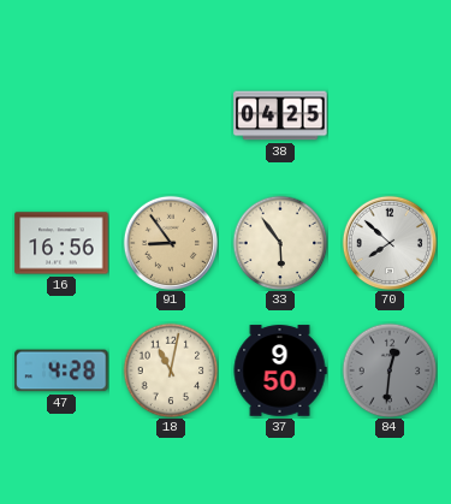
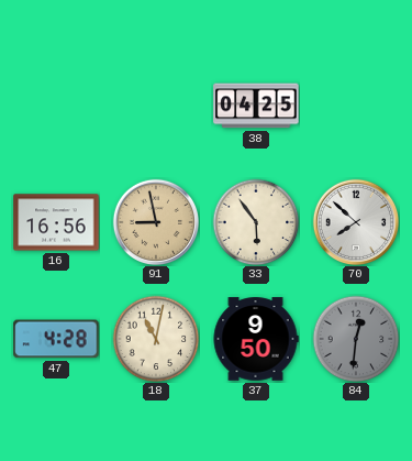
91: 8:54 -> 8:58
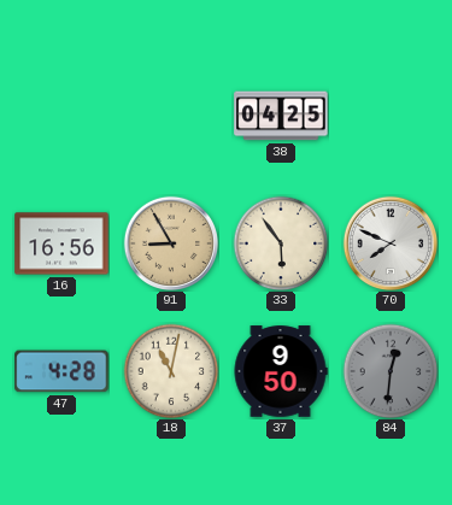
91: 8:58 -> 8:55
70: 7:52 -> 7:49
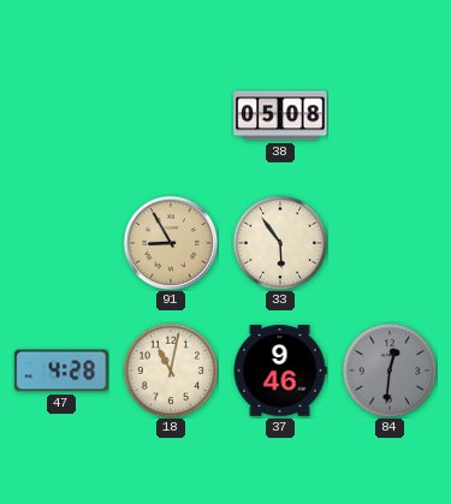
38: 04:25 -> 05:08
16: 16:56 -> none
70: 7:49 -> none
37: 9:50 -> 9:46
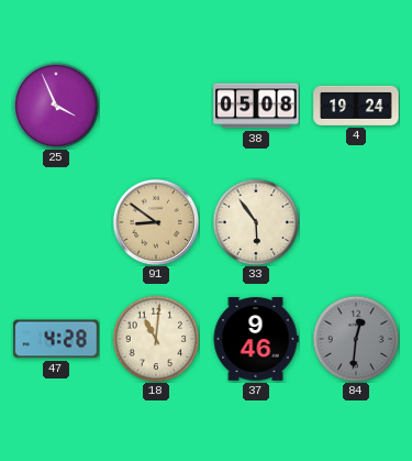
25: none -> 3:56
4: none -> 19:24
91: 8:55 -> 8:51
18: 11:02 -> 11:01
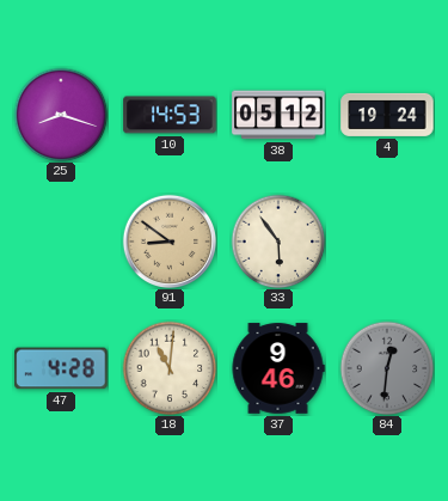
25: 3:56 -> 8:18
10: none -> 14:53
38: 05:08 -> 05:12
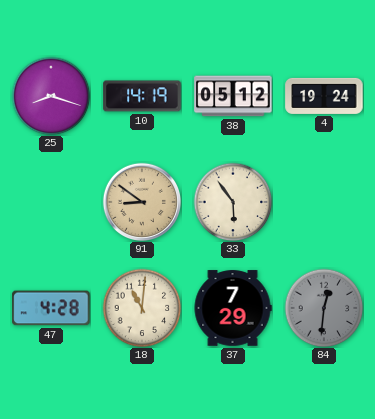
10: 14:53 -> 14:19
37: 9:46 -> 7:29
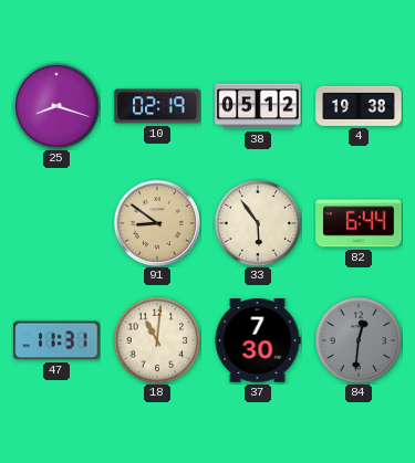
10: 14:19 -> 02:19
4: 19:24 -> 19:38
82: none -> 6:44
47: 4:28 -> 11:31
37: 7:29 -> 7:30
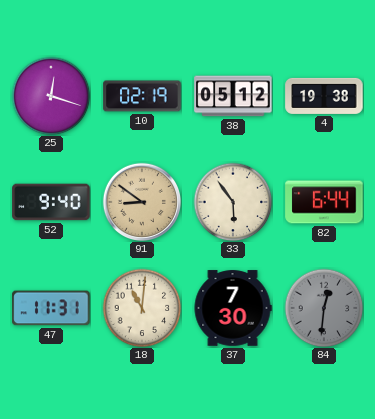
25: 8:18 -> 12:18
52: none -> 9:40
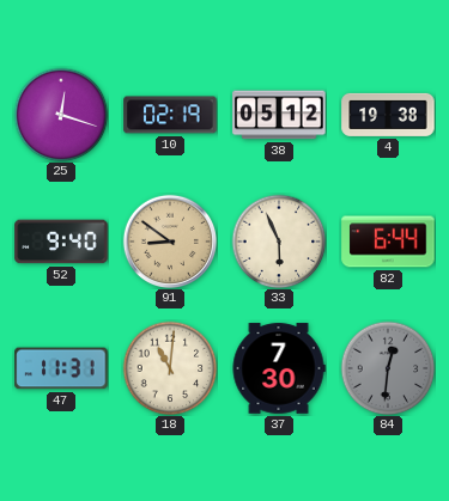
33: 5:54 -> 5:56
